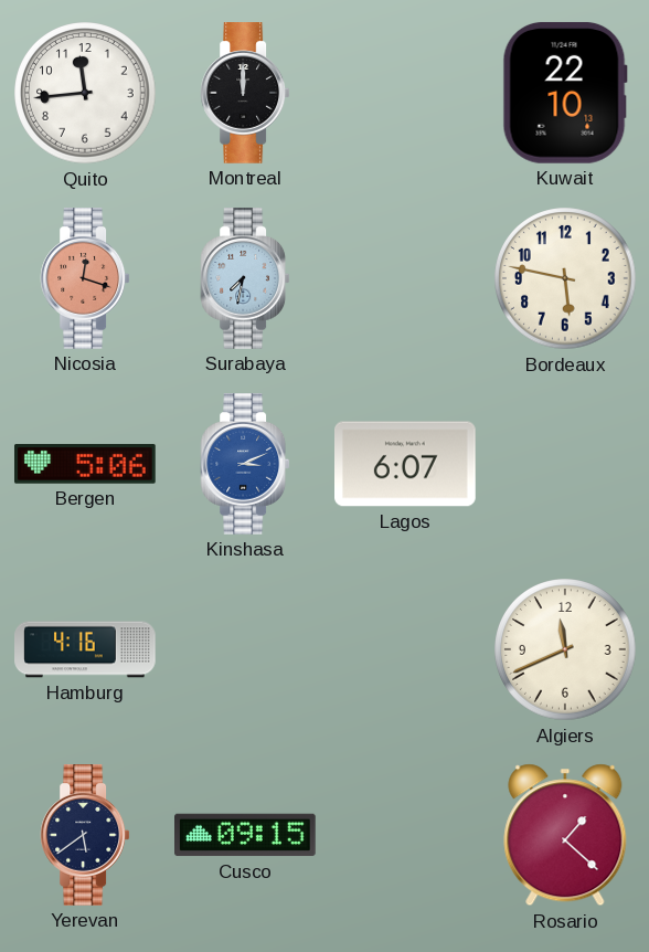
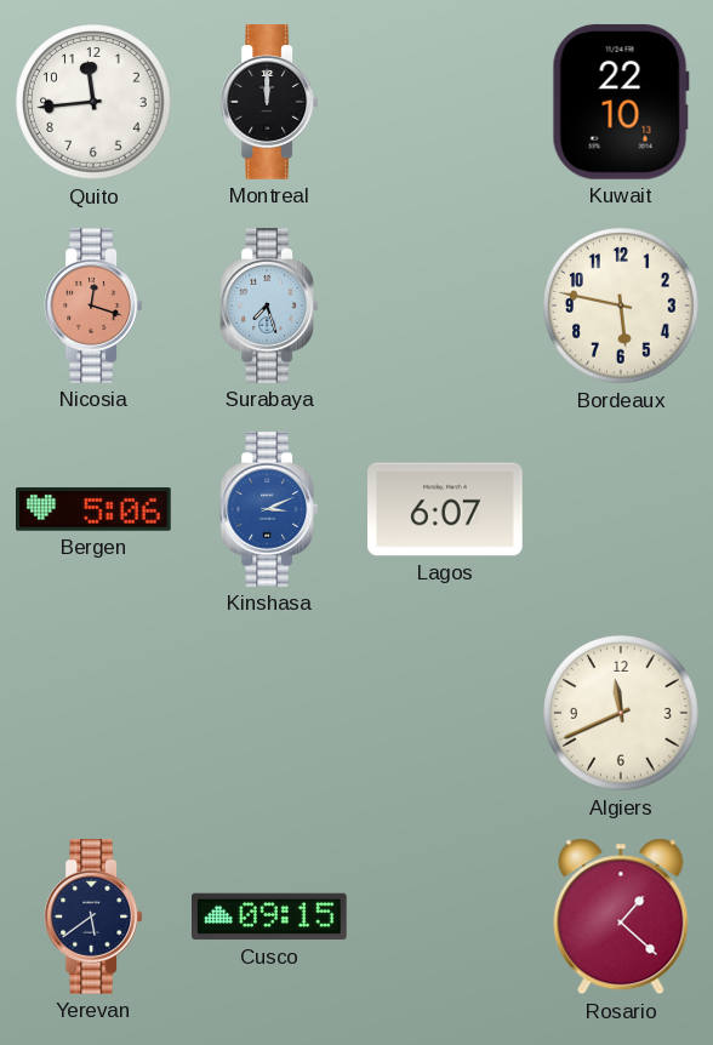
Surabaya: 7:32 -> 7:27
Hamburg: 4:16 -> none
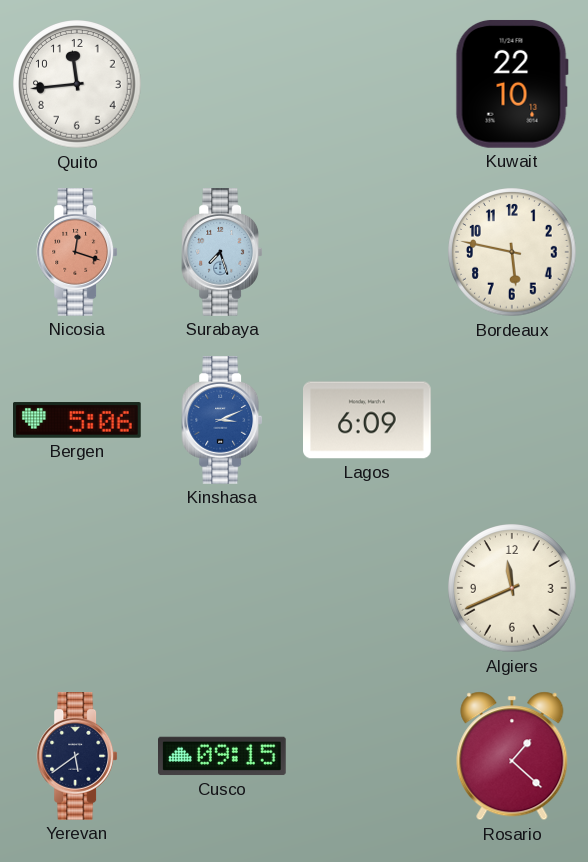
Montreal: 12:00 -> none
Lagos: 6:07 -> 6:09
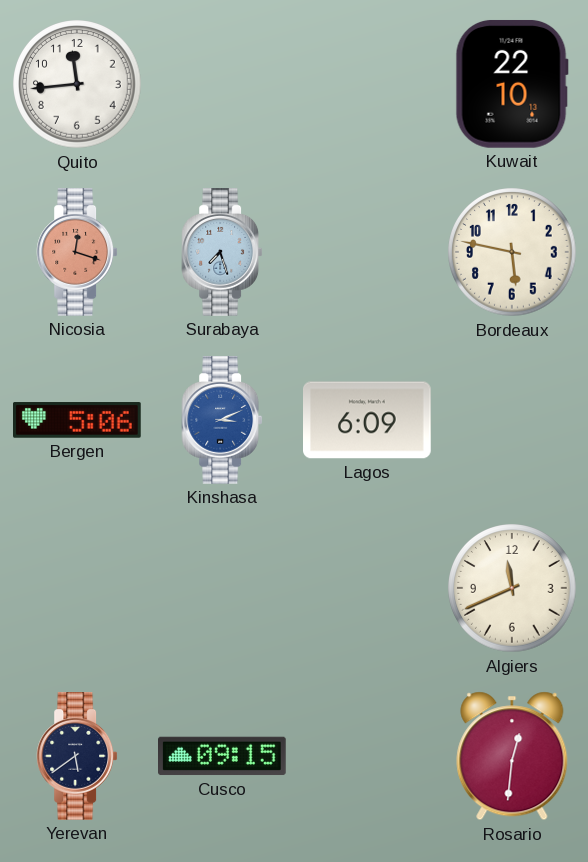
Rosario: 1:22 -> 12:31
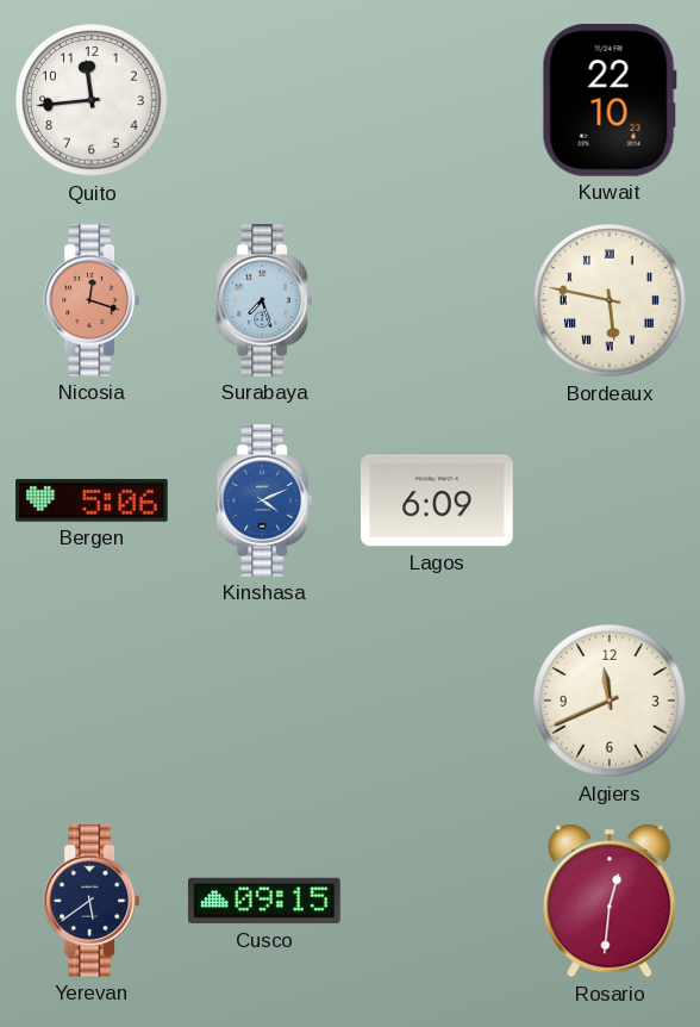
Kuwait: 22:10:13 -> 22:10:23
Bordeaux numerals: Arabic -> Roman
Kinshasa: 3:11 -> 4:11
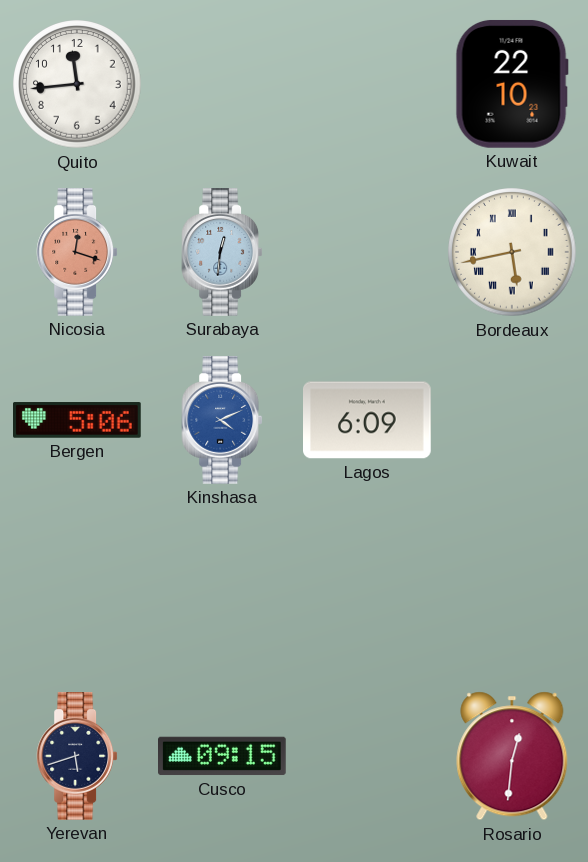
Surabaya: 7:27 -> 12:31
Bordeaux: 5:47 -> 5:43
Algiers: 11:41 -> none
Yerevan: 5:39 -> 5:42
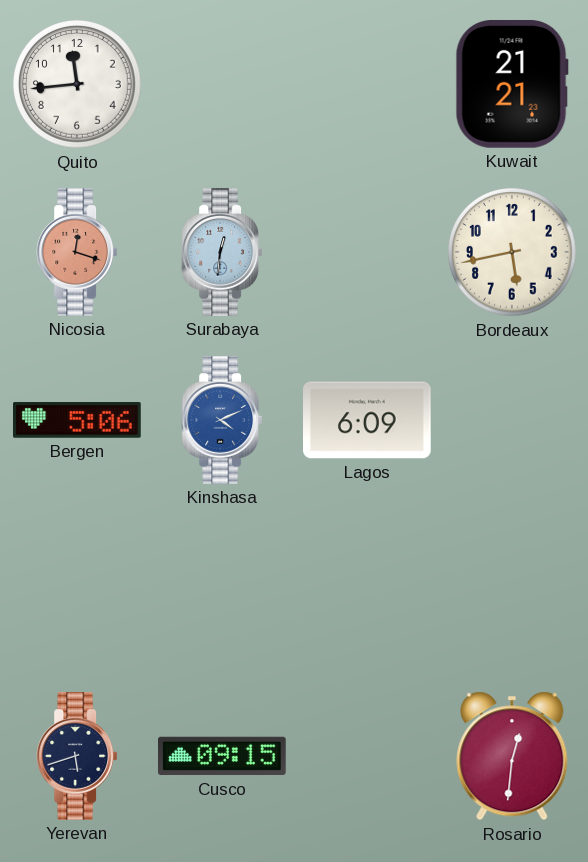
Kuwait: 22:10 -> 21:21
Bordeaux numerals: Roman -> Arabic
